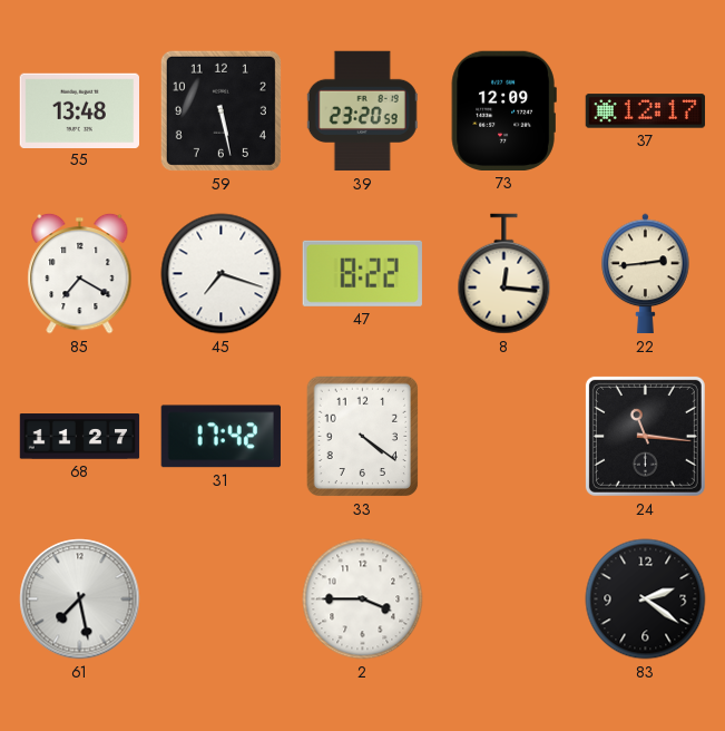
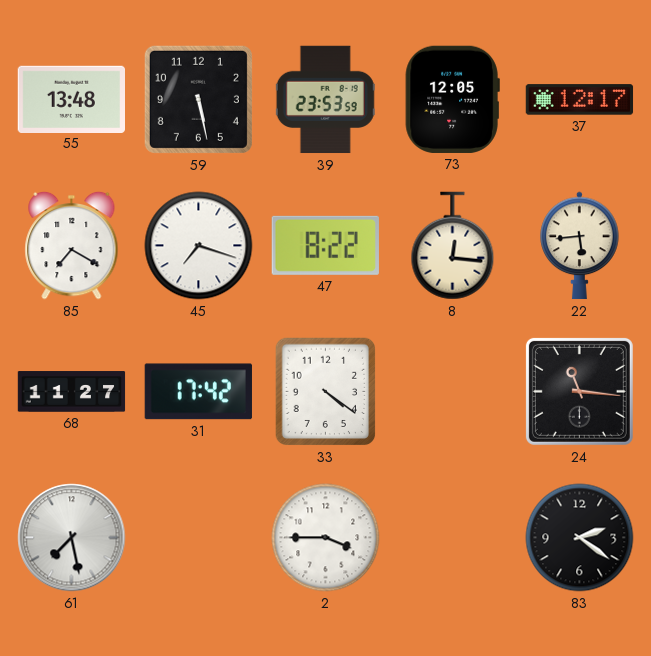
39: 23:20 -> 23:53
73: 12:09 -> 12:05
22: 2:44 -> 5:44
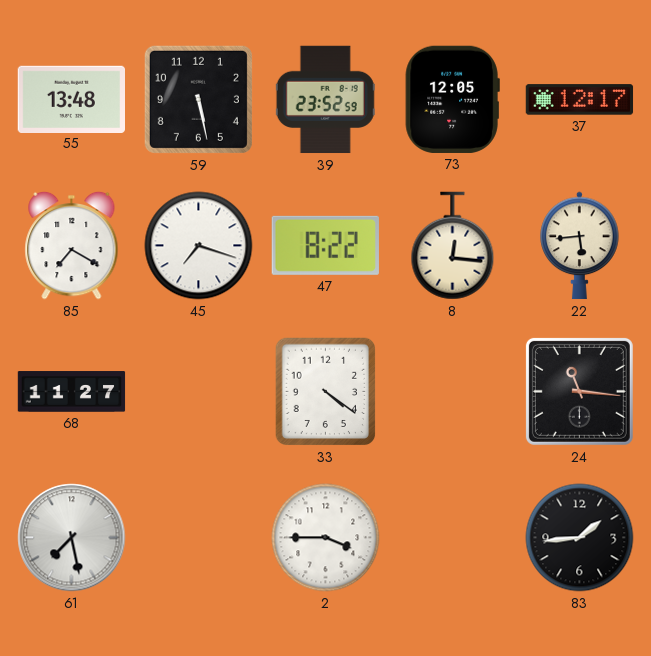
39: 23:53 -> 23:52
31: 17:42 -> none
83: 2:21 -> 1:44
